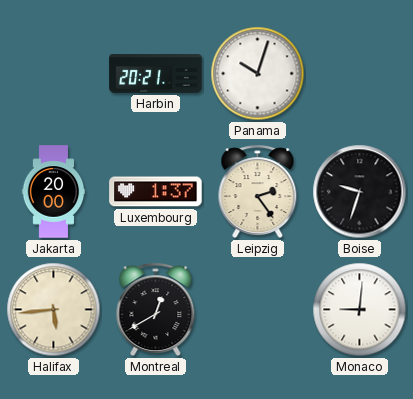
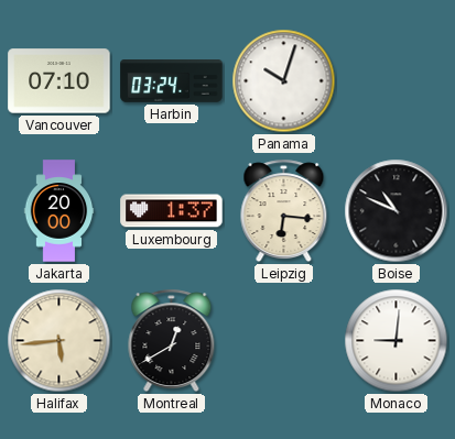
Vancouver: none -> 07:10
Harbin: 20:21 -> 03:24
Leipzig: 2:24 -> 6:16
Boise: 9:33 -> 10:49
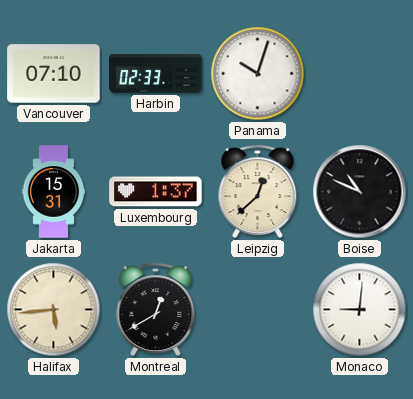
Harbin: 03:24 -> 02:33
Jakarta: 20:00 -> 15:31
Leipzig: 6:16 -> 12:38
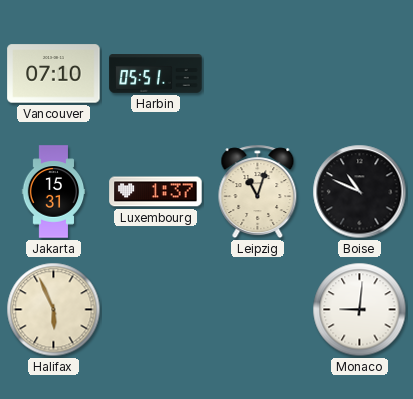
Harbin: 02:33 -> 05:51
Panama: 10:03 -> none
Leipzig: 12:38 -> 11:03
Halifax: 5:44 -> 5:56
Montreal: 12:40 -> none
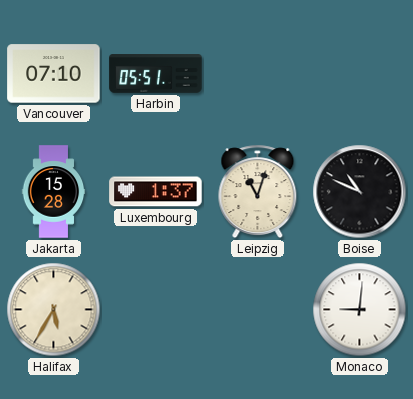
Jakarta: 15:31 -> 15:28
Halifax: 5:56 -> 5:35
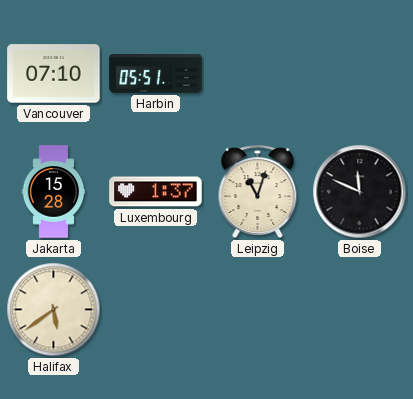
Boise: 10:49 -> 11:49
Halifax: 5:35 -> 5:39
Monaco: 9:01 -> none
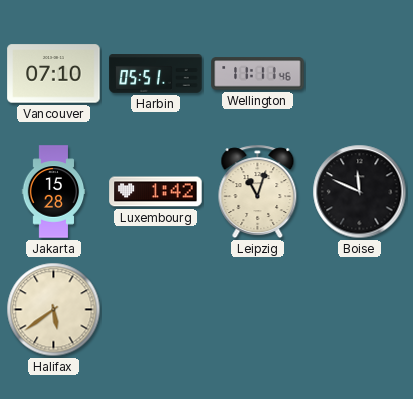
Wellington: none -> 11:11
Luxembourg: 1:37 -> 1:42
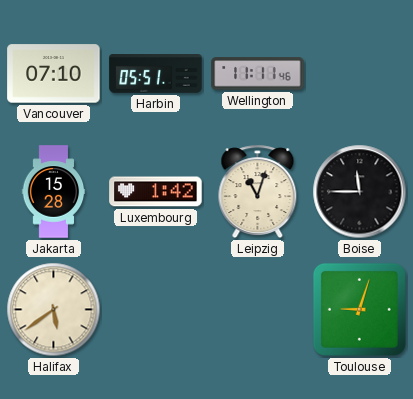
Boise: 11:49 -> 11:45
Toulouse: none -> 9:03
